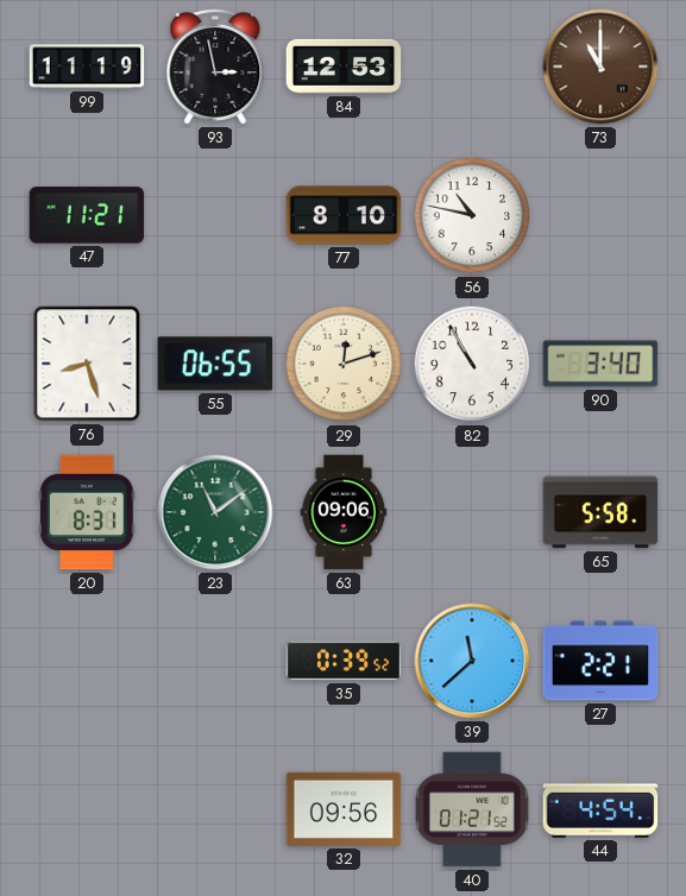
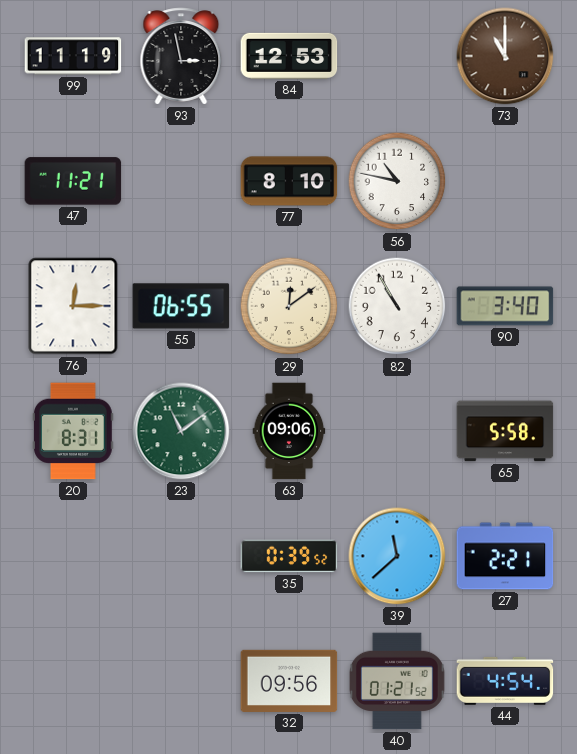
76: 8:27 -> 12:15
29: 12:12 -> 12:09
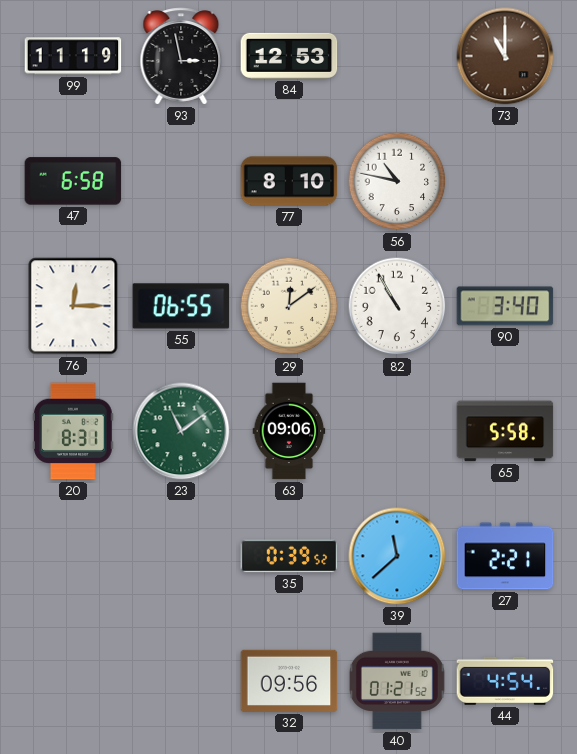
47: 11:21 -> 6:58
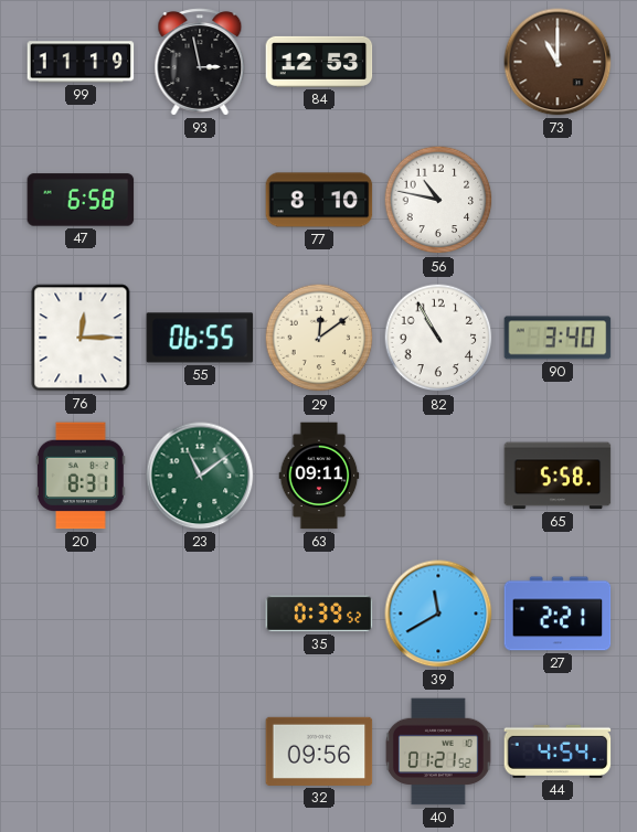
63: 09:06 -> 09:11
39: 11:38 -> 11:40
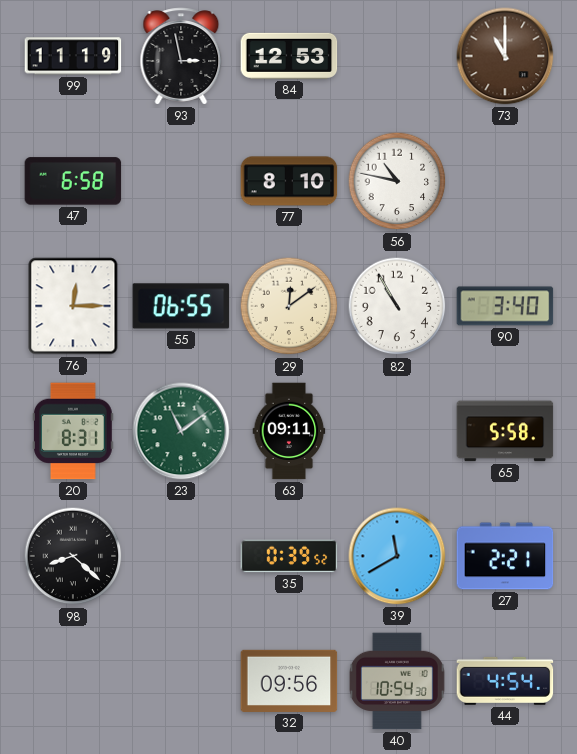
98: none -> 8:22
40: 01:21 -> 10:54
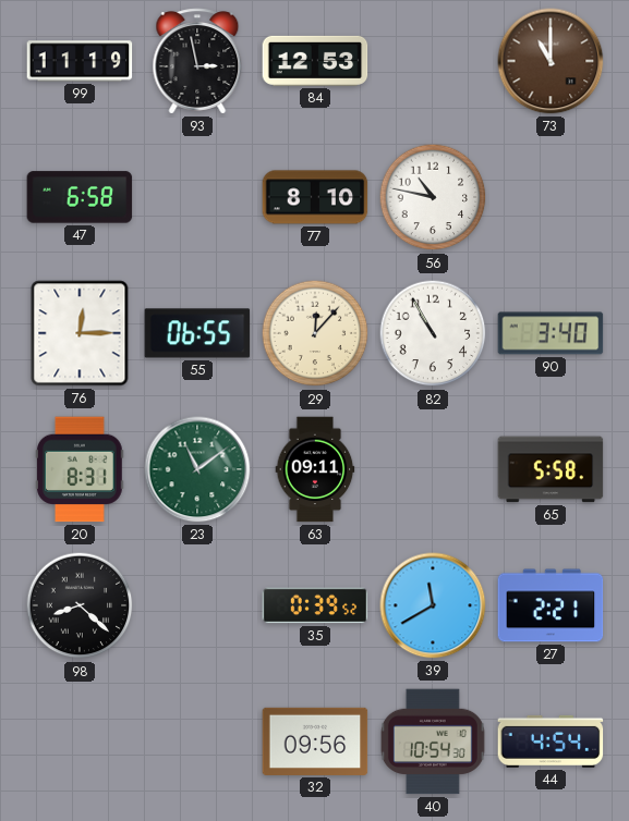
29: 12:09 -> 12:07
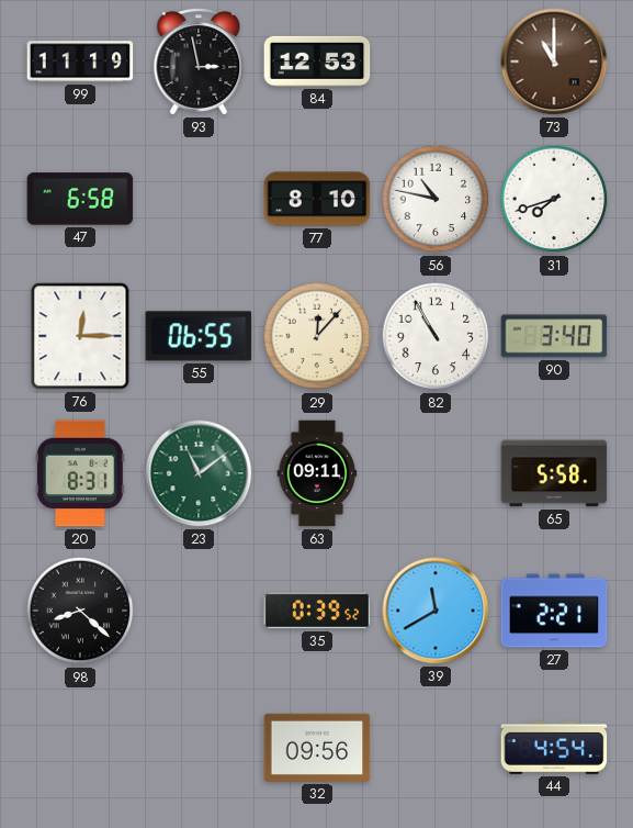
31: none -> 7:42
40: 10:54 -> none
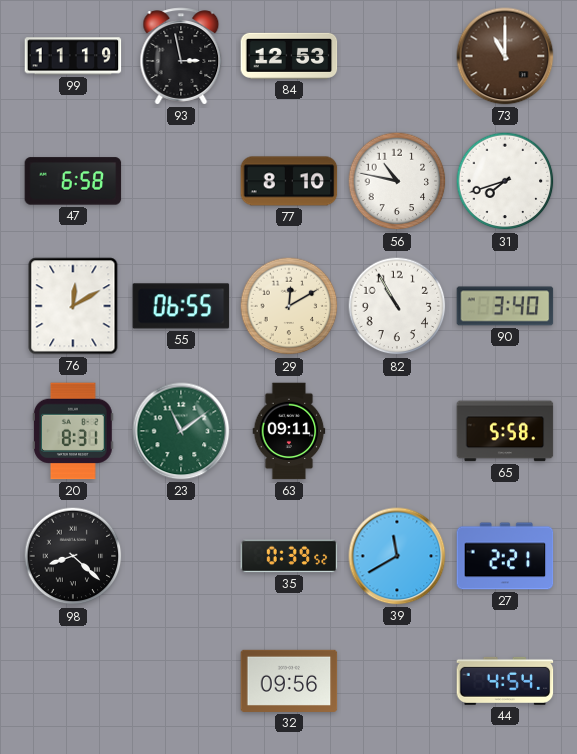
76: 12:15 -> 12:10
29: 12:07 -> 12:10
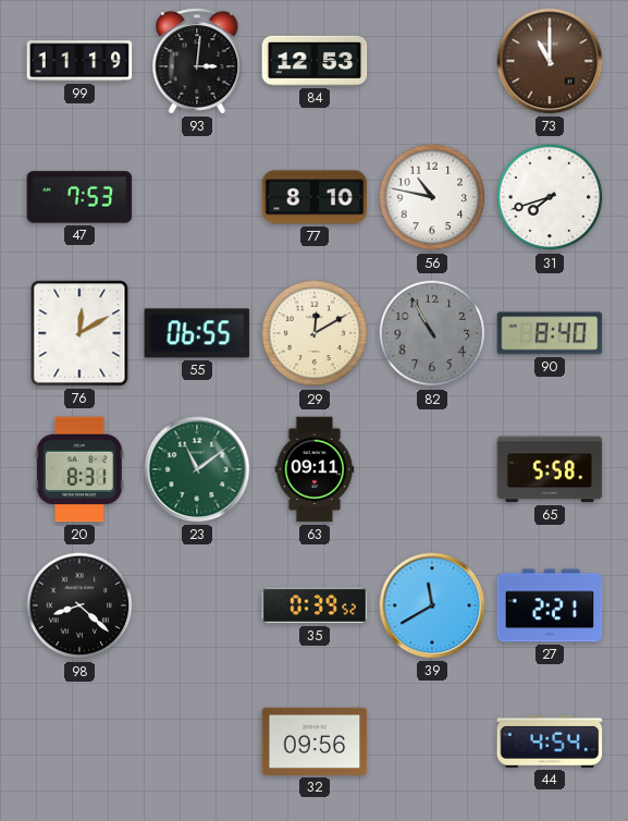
93: 2:58 -> 3:01
47: 6:58 -> 7:53
82 dial: white -> grey
90: 3:40 -> 8:40
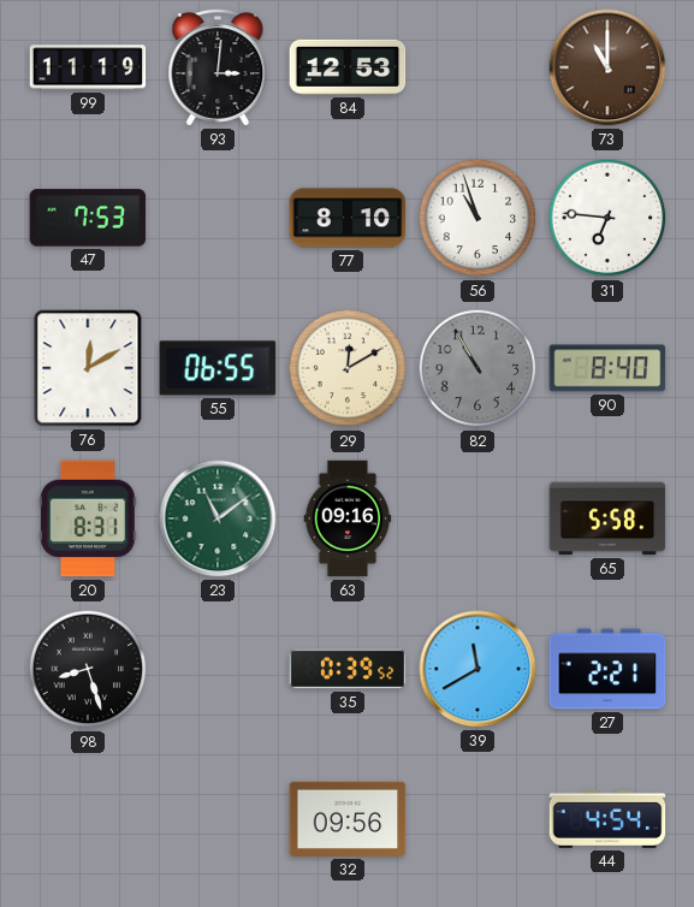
56: 10:47 -> 10:57
31: 7:42 -> 6:46
63: 09:11 -> 09:16
98: 8:22 -> 8:27
